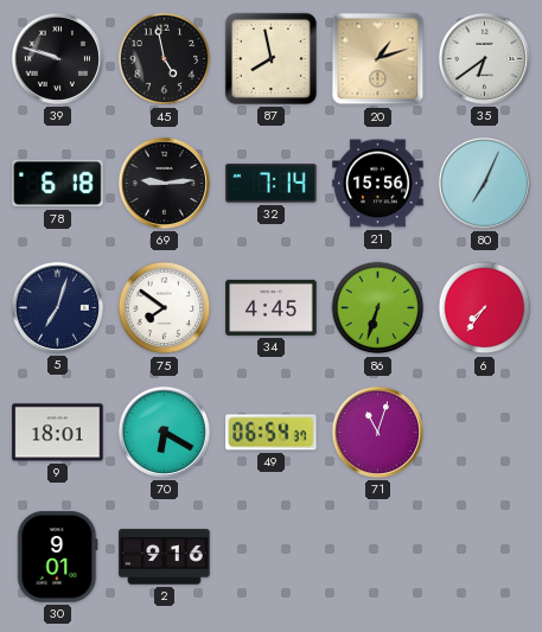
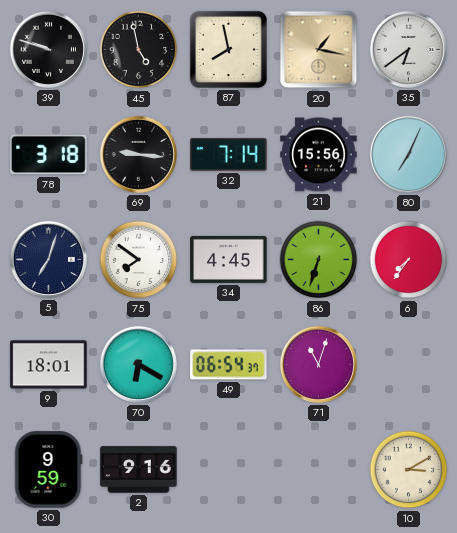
20: 1:12 -> 1:17
78: 6:18 -> 3:18
69: 9:14 -> 9:16
30: 9:01 -> 9:59
10: none -> 3:10
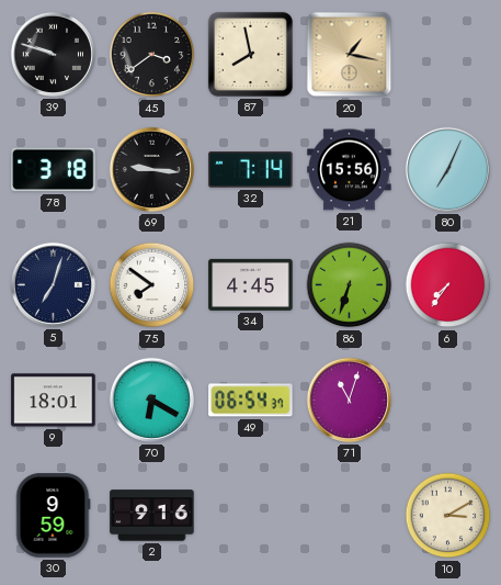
45: 4:58 -> 3:39
35: 6:39 -> none
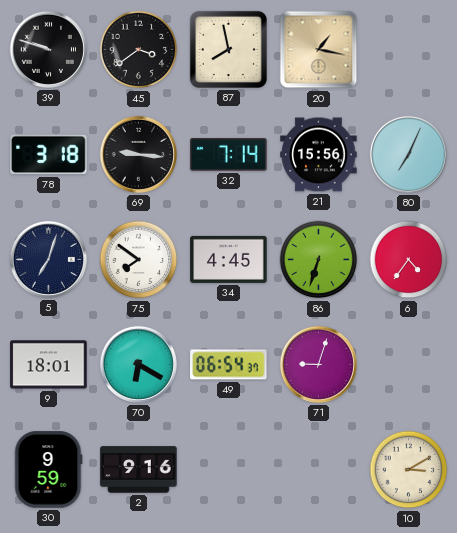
6: 7:36 -> 4:36
71: 11:03 -> 9:03
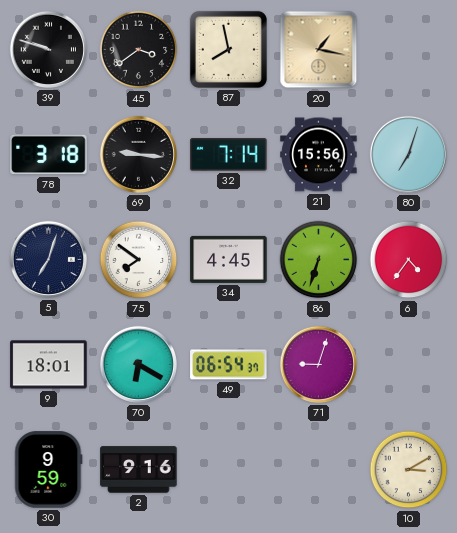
80: 7:04 -> 7:03
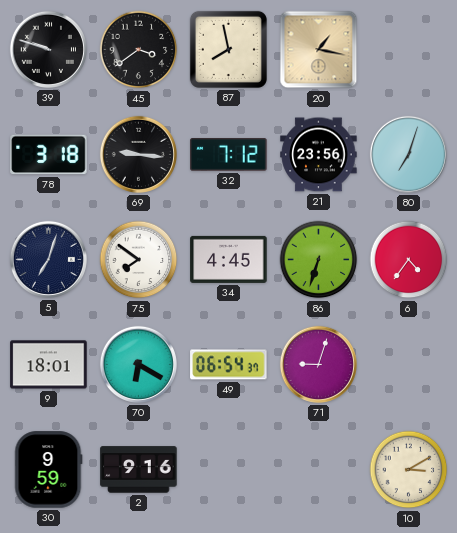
32: 7:14 -> 7:12
21: 15:56 -> 23:56
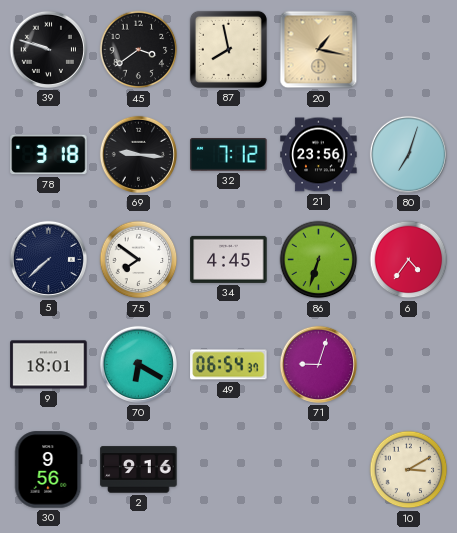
5: 7:03 -> 7:38
30: 9:59 -> 9:56
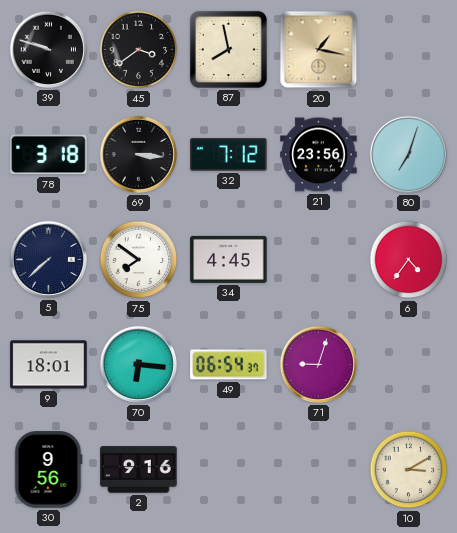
69: 9:16 -> 3:16
86: 6:33 -> none
70: 6:20 -> 6:16
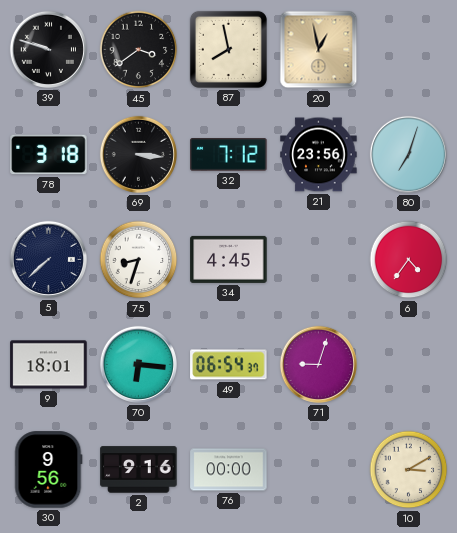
20: 1:17 -> 12:58
75: 7:51 -> 8:33
76: none -> 00:00
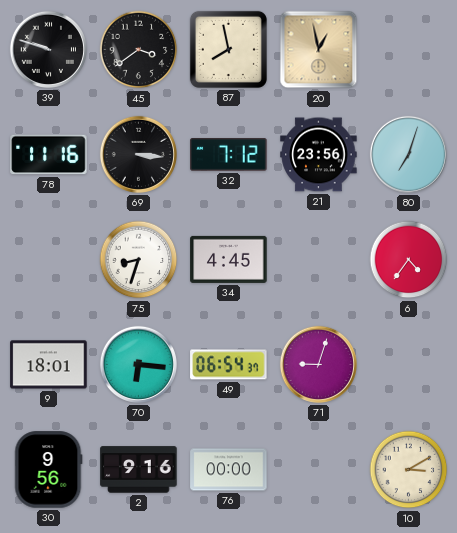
78: 3:18 -> 11:16
5: 7:38 -> none
